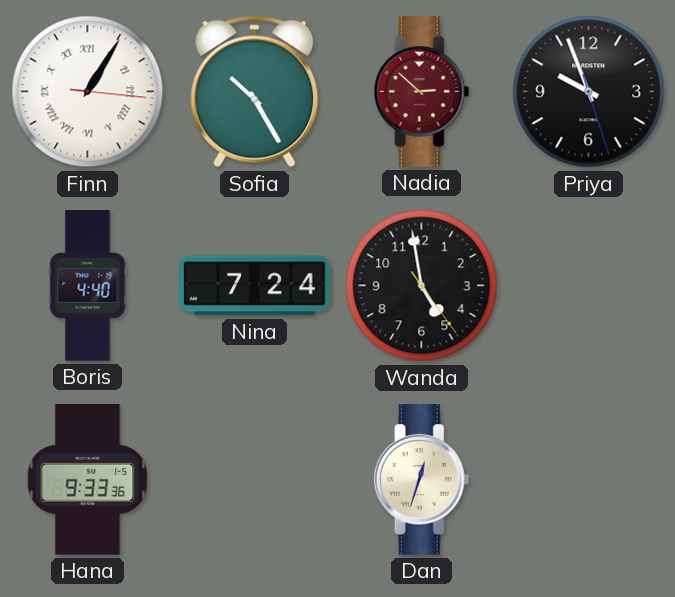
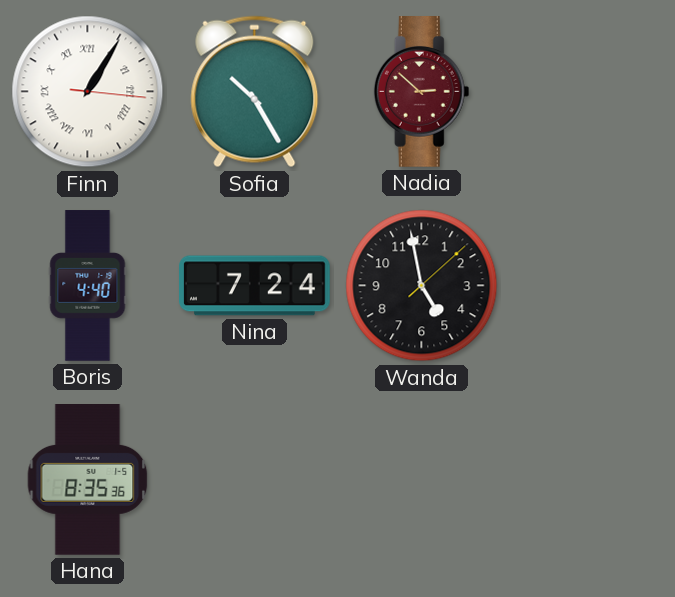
Priya: 9:56 -> none
Wanda: 4:58:24 -> 4:58:08
Hana: 9:33 -> 8:35
Dan: 12:33 -> none
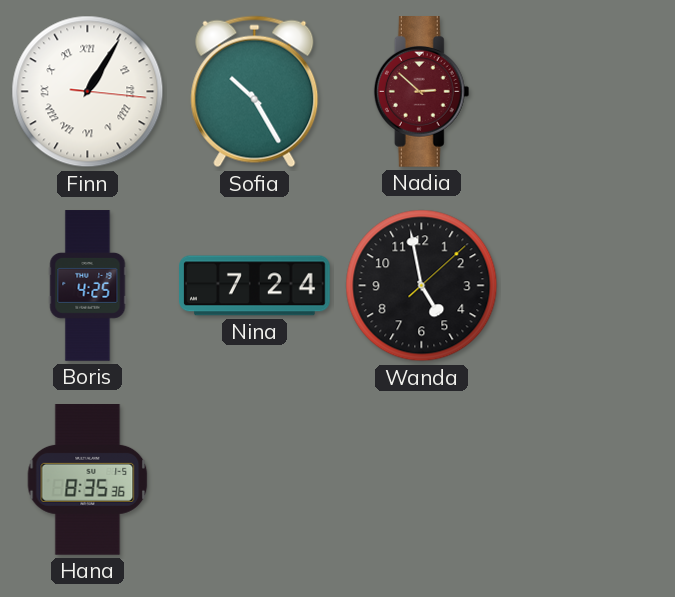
Boris: 4:40 -> 4:25
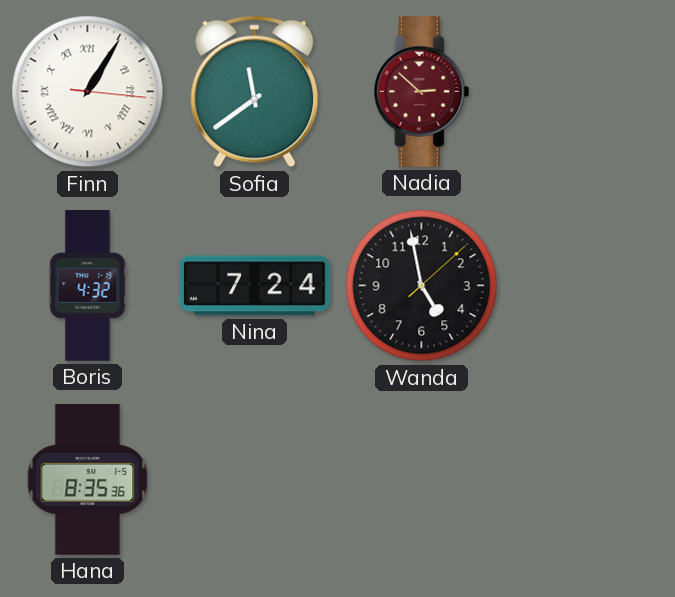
Sofia: 10:25 -> 11:39
Boris: 4:25 -> 4:32
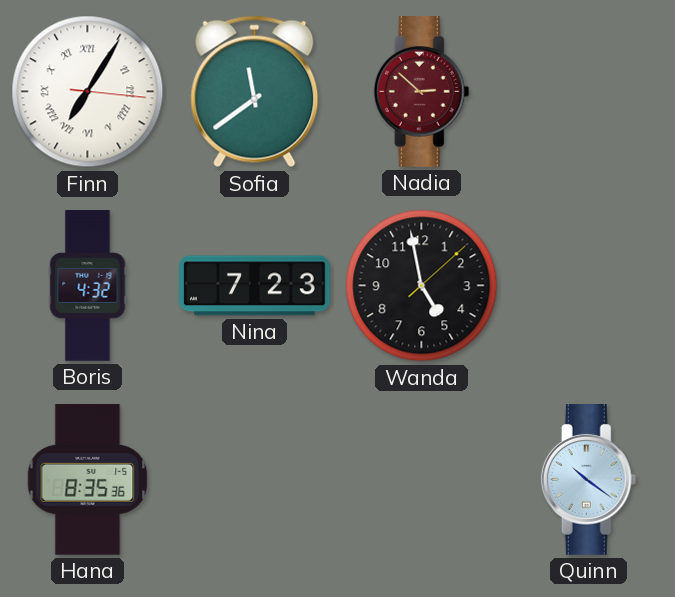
Finn: 1:05 -> 7:05
Nina: 7:24 -> 7:23
Quinn: none -> 10:21
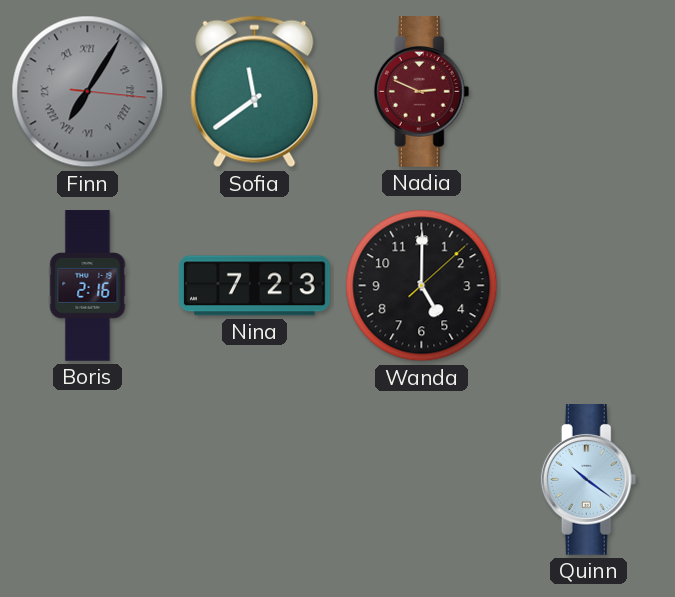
Finn dial: white -> grey
Nadia: 2:52 -> 2:49
Boris: 4:32 -> 2:16
Wanda: 4:58 -> 5:00
Hana: 8:35 -> none
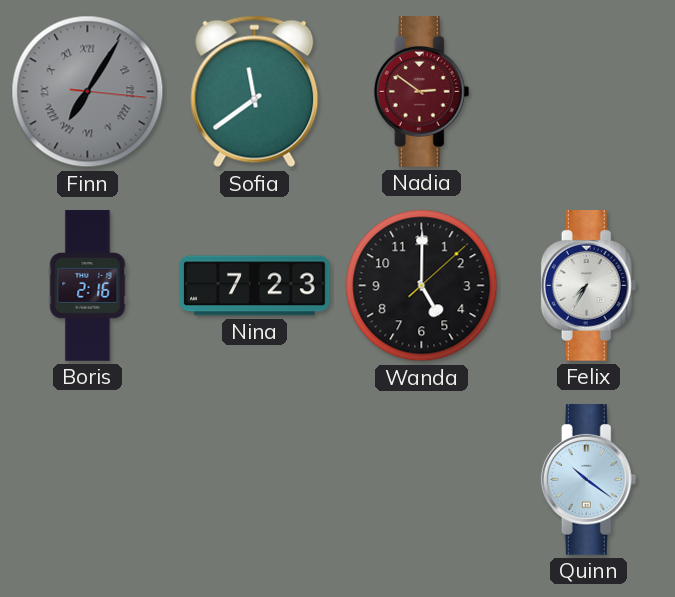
Nadia: 2:49 -> 2:51
Felix: none -> 7:35
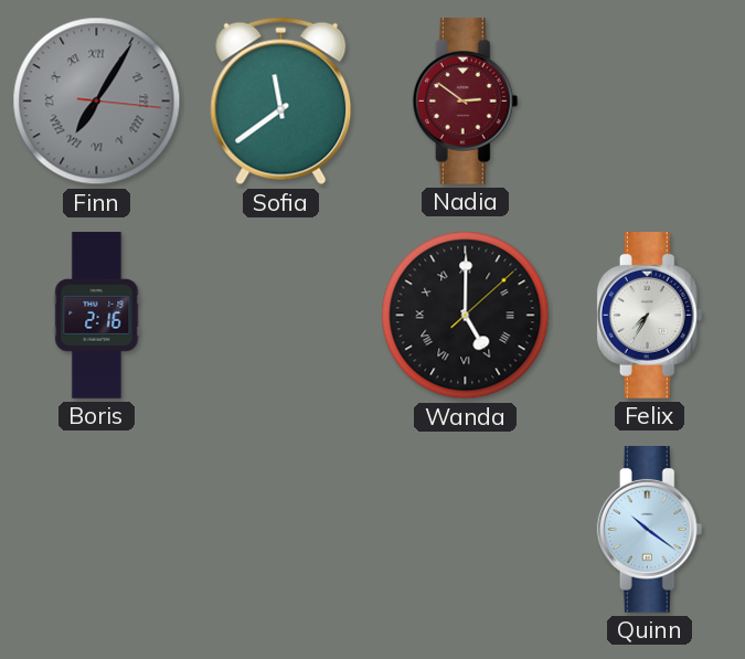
Nina: 7:23 -> none
Wanda numerals: Arabic -> Roman
